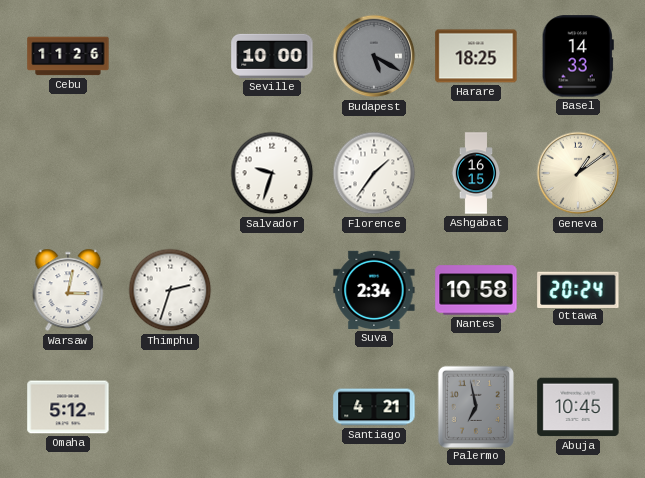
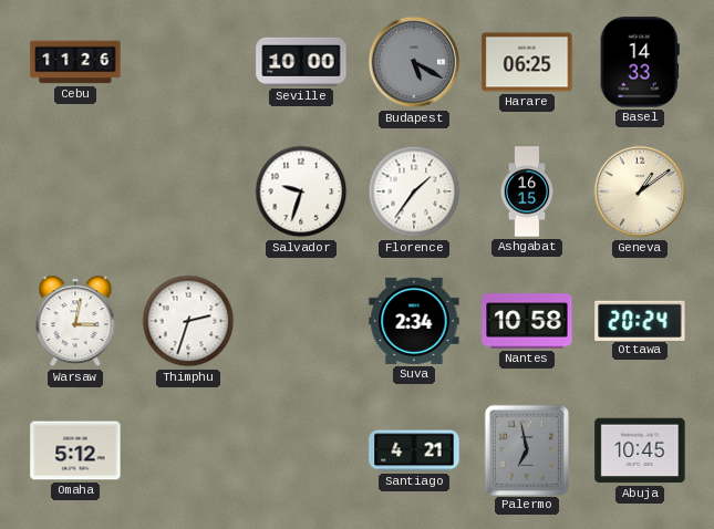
Harare: 18:25 -> 06:25
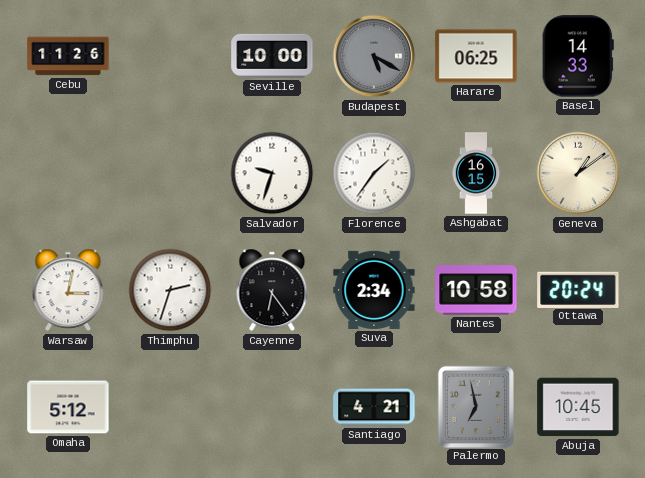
Cayenne: none -> 6:24
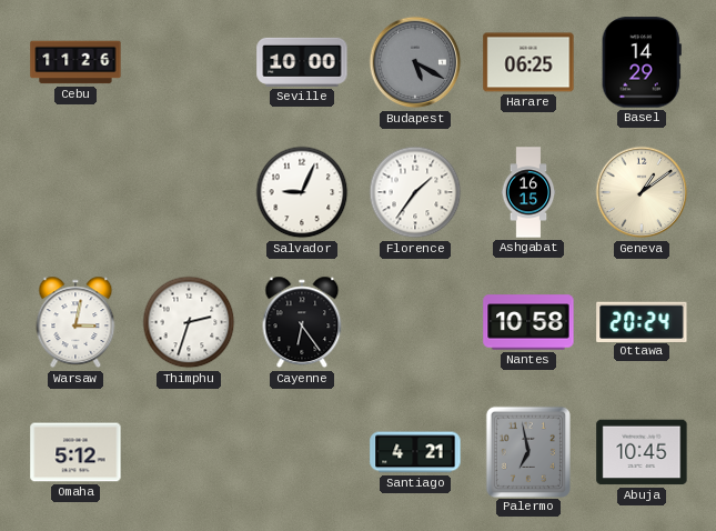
Basel: 14:33 -> 14:29
Salvador: 9:33 -> 9:04
Suva: 2:34 -> none
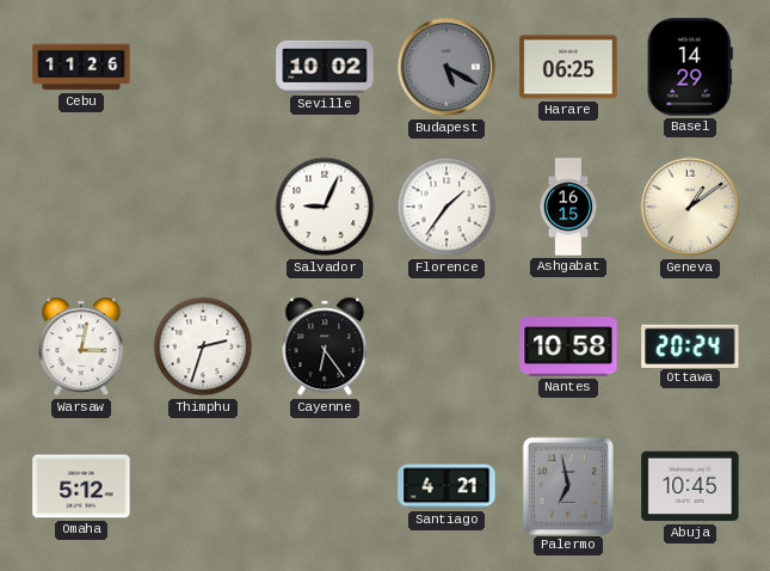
Seville: 10:00 -> 10:02
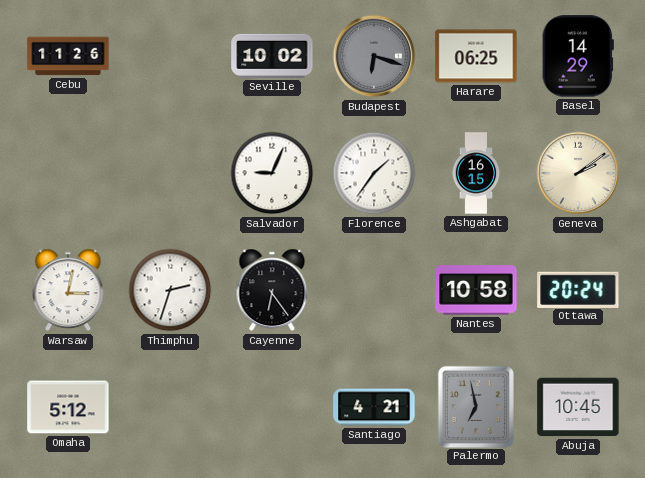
Budapest: 5:20 -> 6:18
Geneva: 1:09 -> 2:09
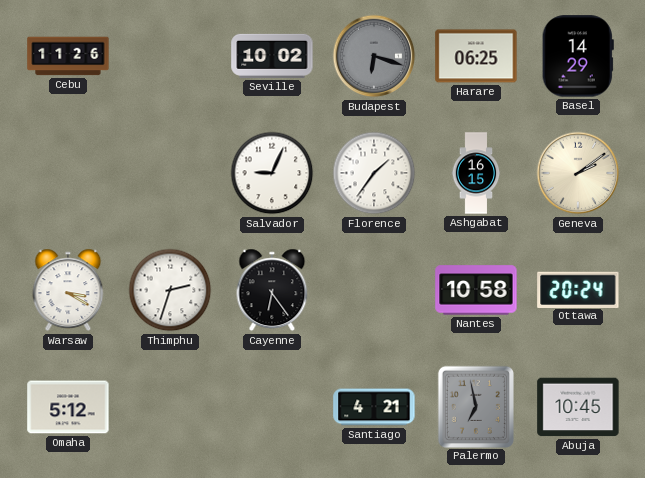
Warsaw: 3:02 -> 3:20
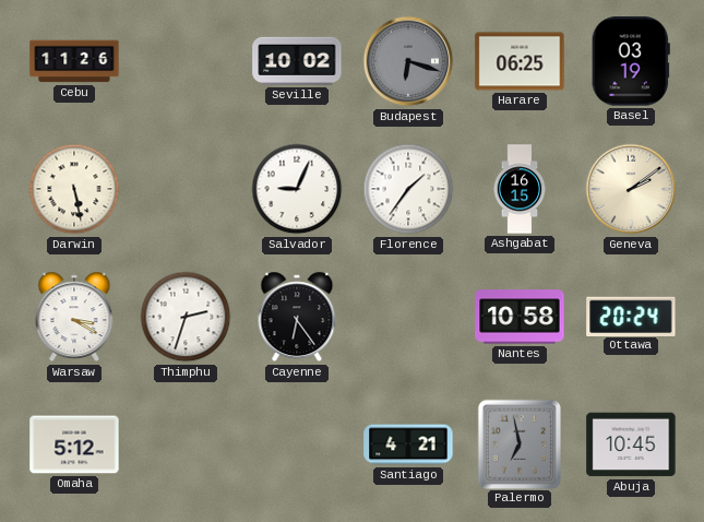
Basel: 14:29 -> 03:19
Darwin: none -> 5:28
